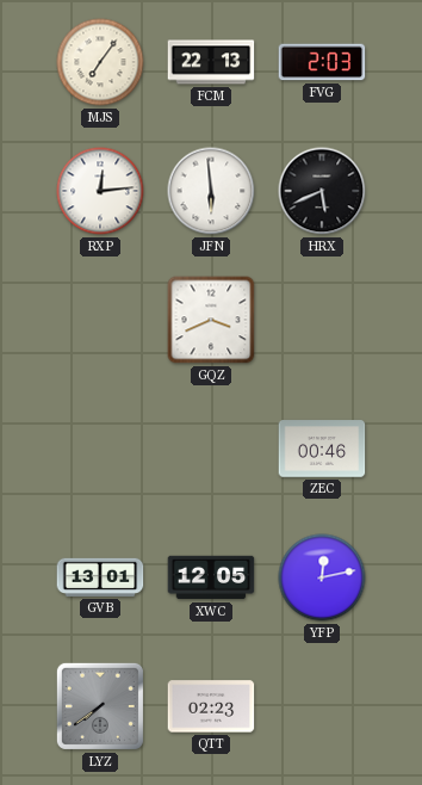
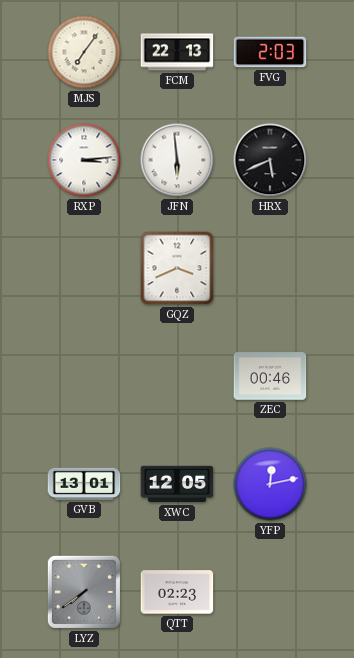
RXP: 12:14 -> 3:14
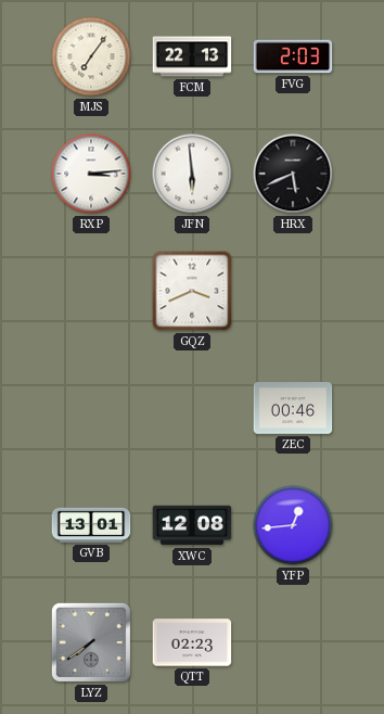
XWC: 12:05 -> 12:08
YFP: 12:13 -> 12:44
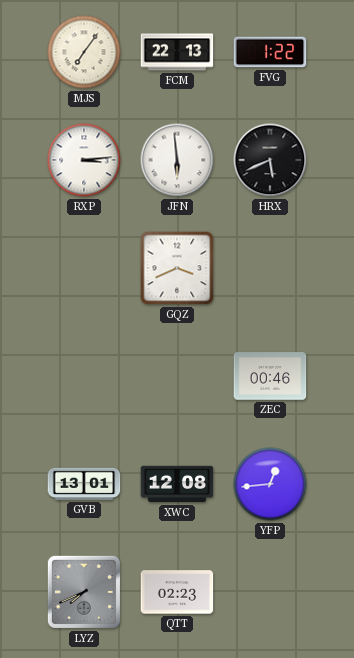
FVG: 2:03 -> 1:22
LYZ: 7:39 -> 7:41
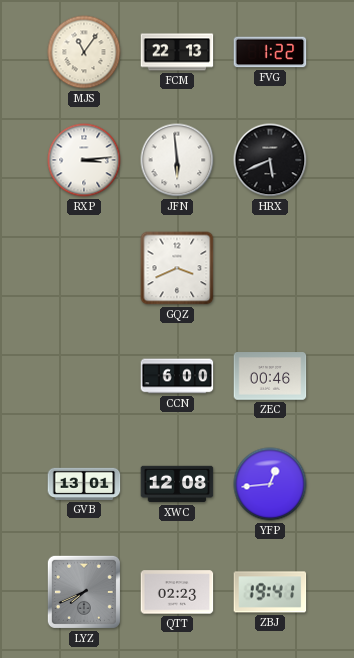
MJS: 7:06 -> 11:06
CCN: none -> 6:00
ZBJ: none -> 19:41
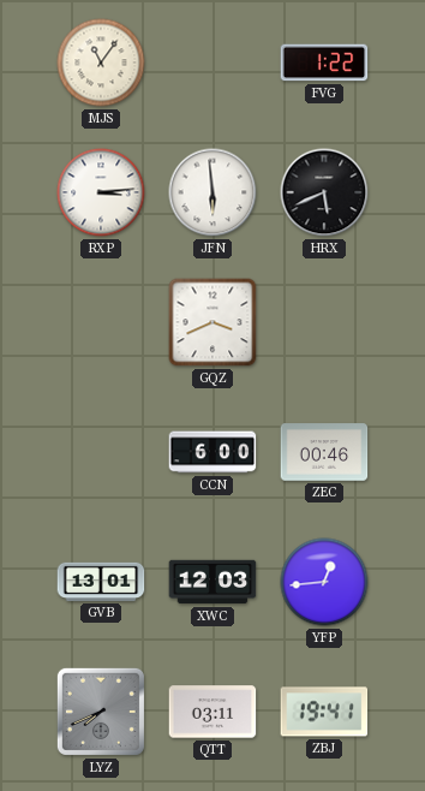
FCM: 22:13 -> none
XWC: 12:08 -> 12:03
QTT: 02:23 -> 03:11
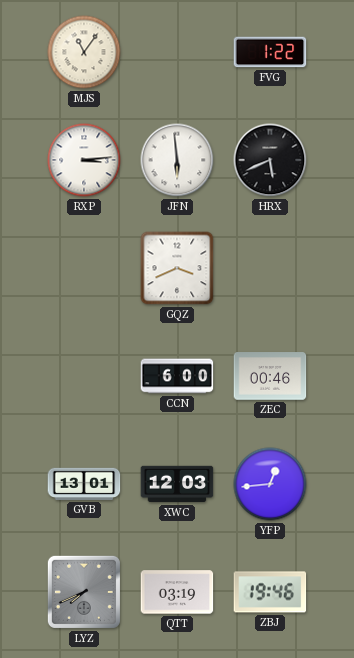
QTT: 03:11 -> 03:19
ZBJ: 19:41 -> 19:46
